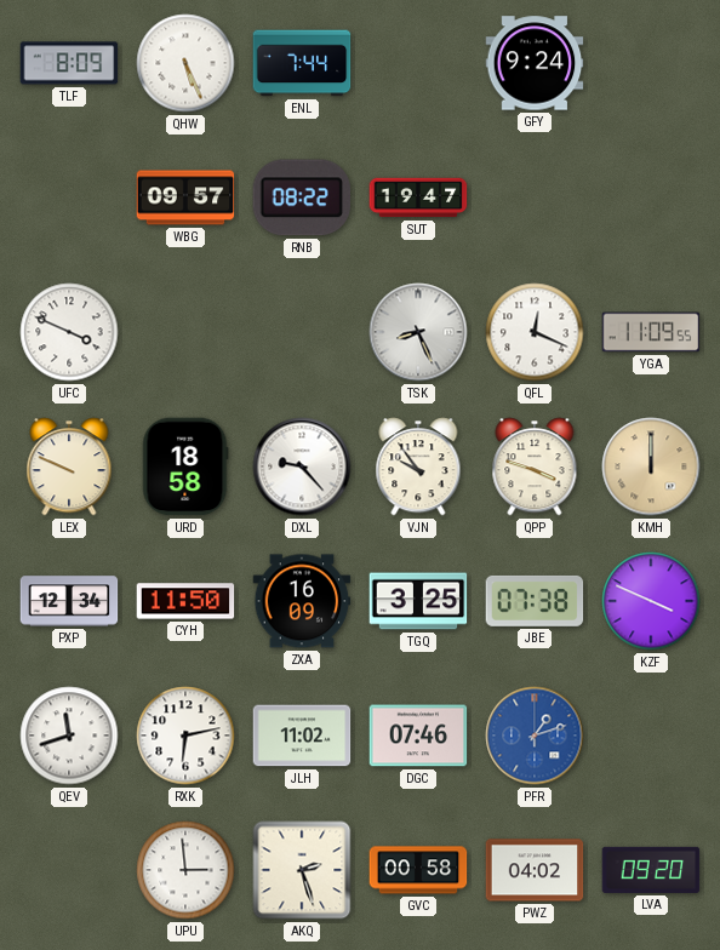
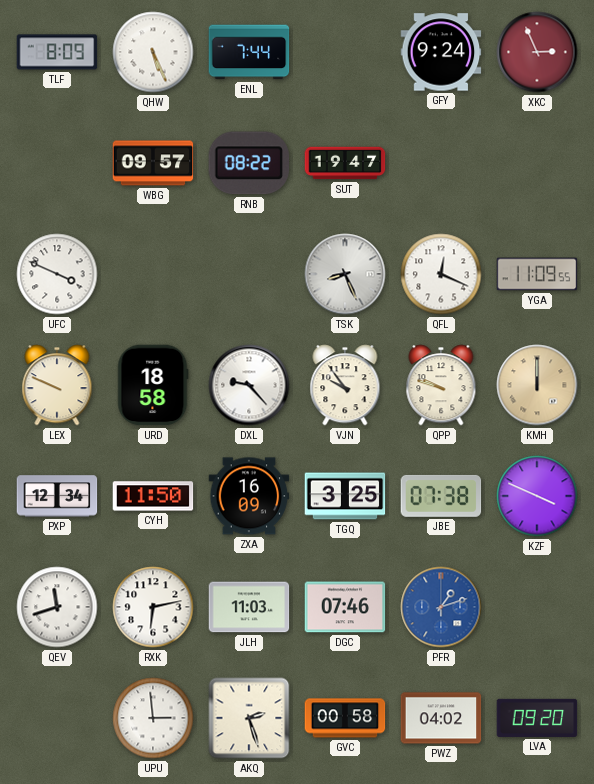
XKC: none -> 2:56
QPP: 3:48 -> 9:48
JLH: 11:02 -> 11:03
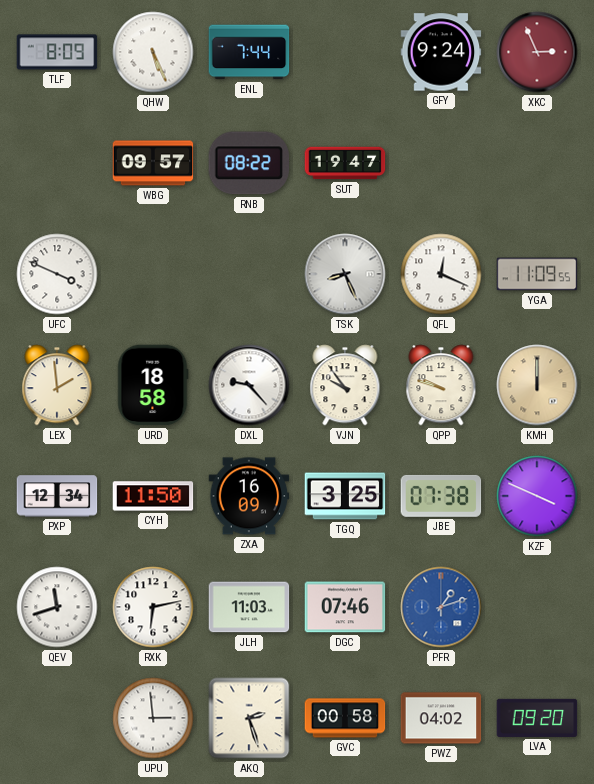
LEX: 9:49 -> 1:59
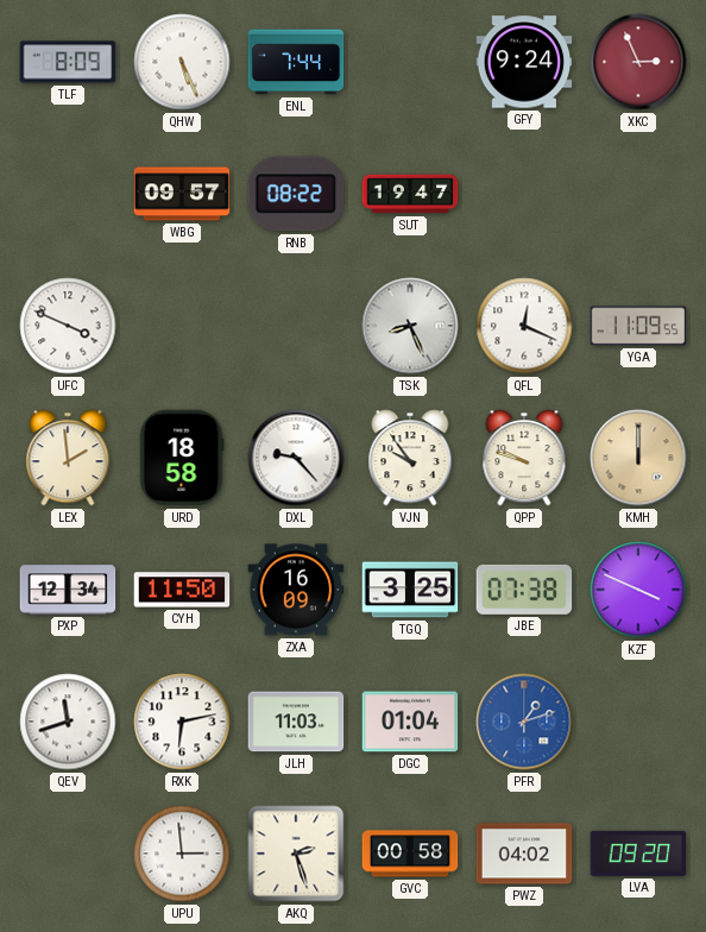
DGC: 07:46 -> 01:04
